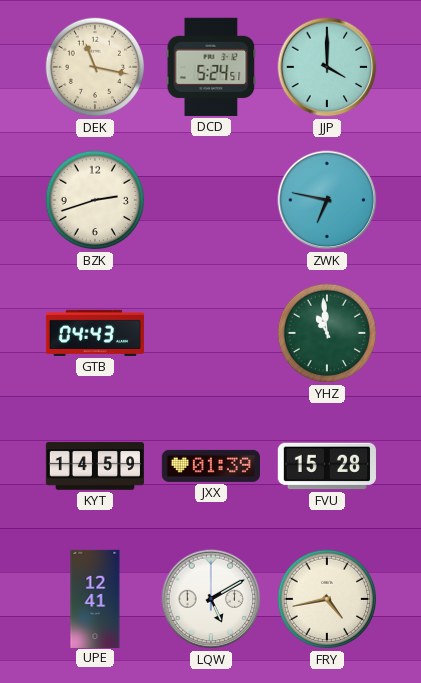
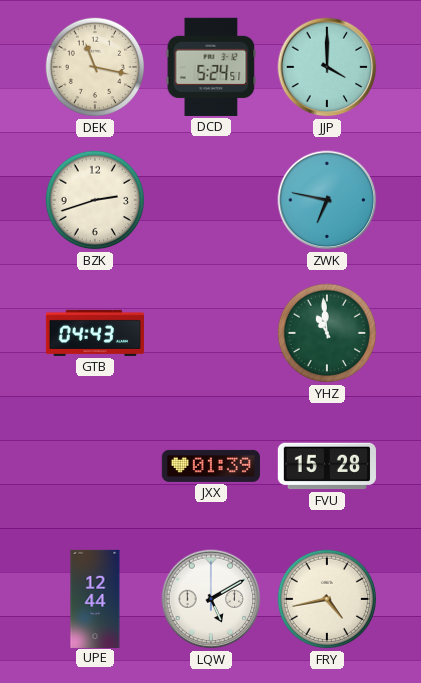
KYT: 14:59 -> none
UPE: 12:41 -> 12:44
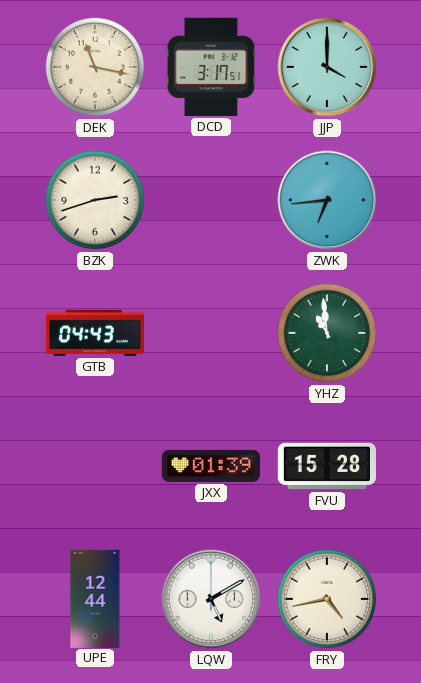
DCD: 5:24 -> 3:17
ZWK: 6:47 -> 6:44
